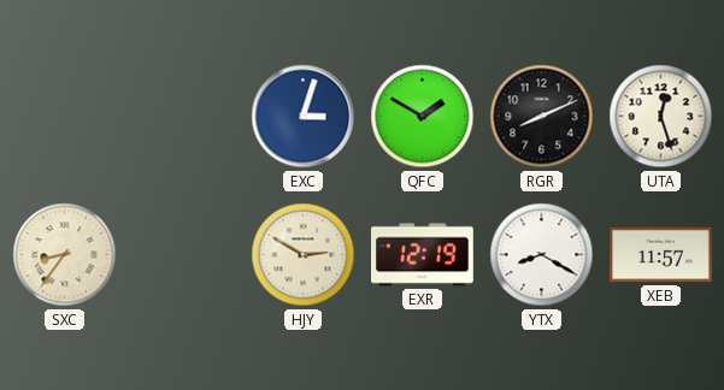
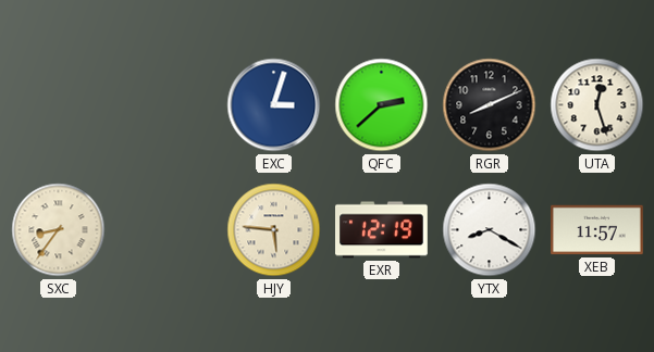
QFC: 1:50 -> 2:38
HJY: 2:50 -> 5:46
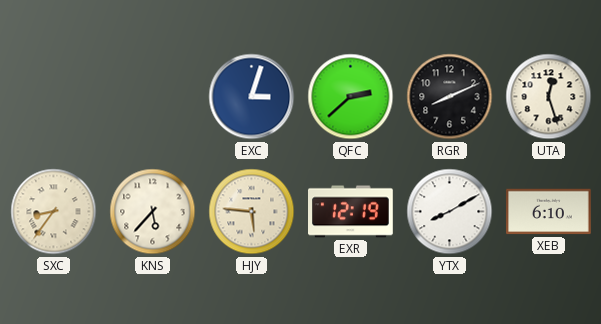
KNS: none -> 5:37
YTX: 8:20 -> 8:10
XEB: 11:57 -> 6:10
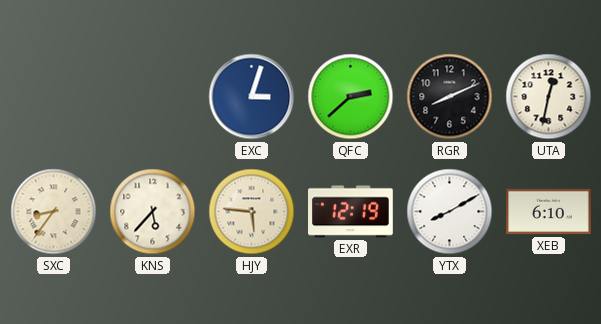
UTA: 12:27 -> 12:32
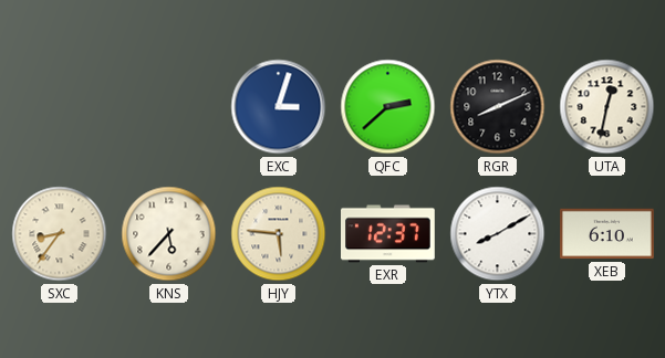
EXR: 12:19 -> 12:37
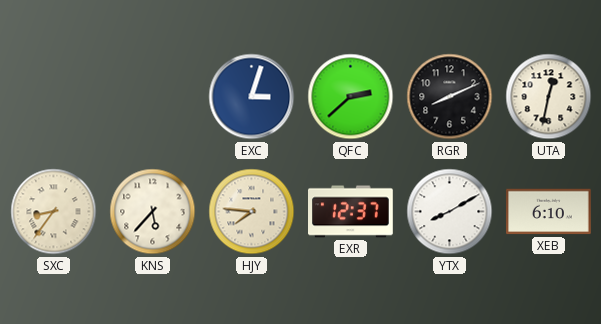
HJY: 5:46 -> 7:46
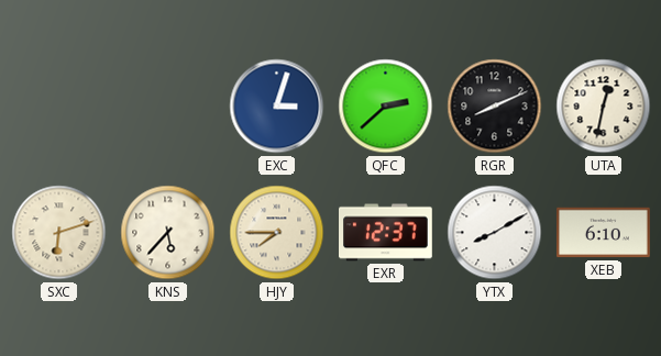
SXC: 8:36 -> 6:12
HJY: 7:46 -> 7:45
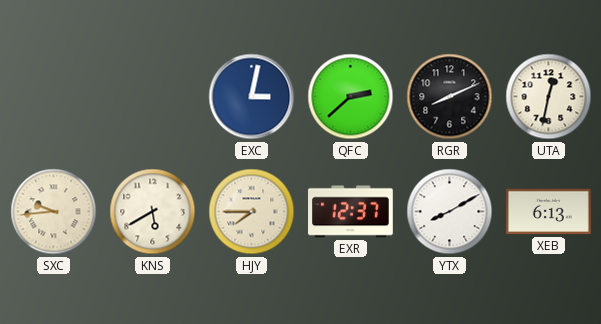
EXC: 3:03 -> 3:02
SXC: 6:12 -> 9:44
KNS: 5:37 -> 5:40
XEB: 6:10 -> 6:13
